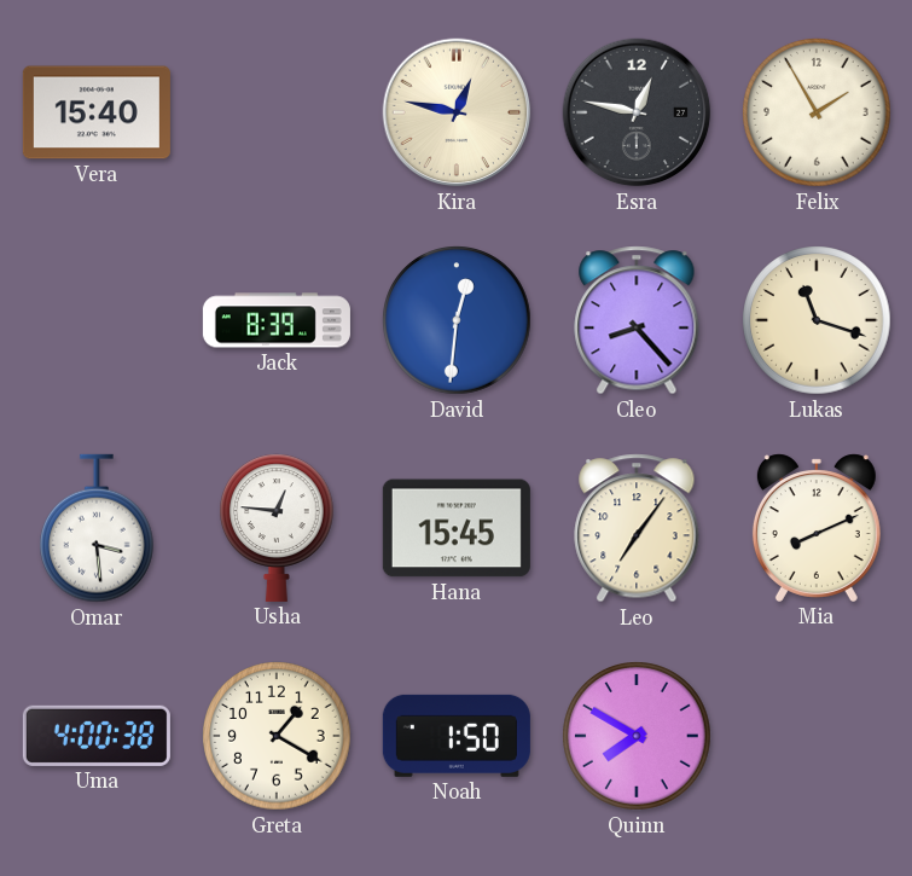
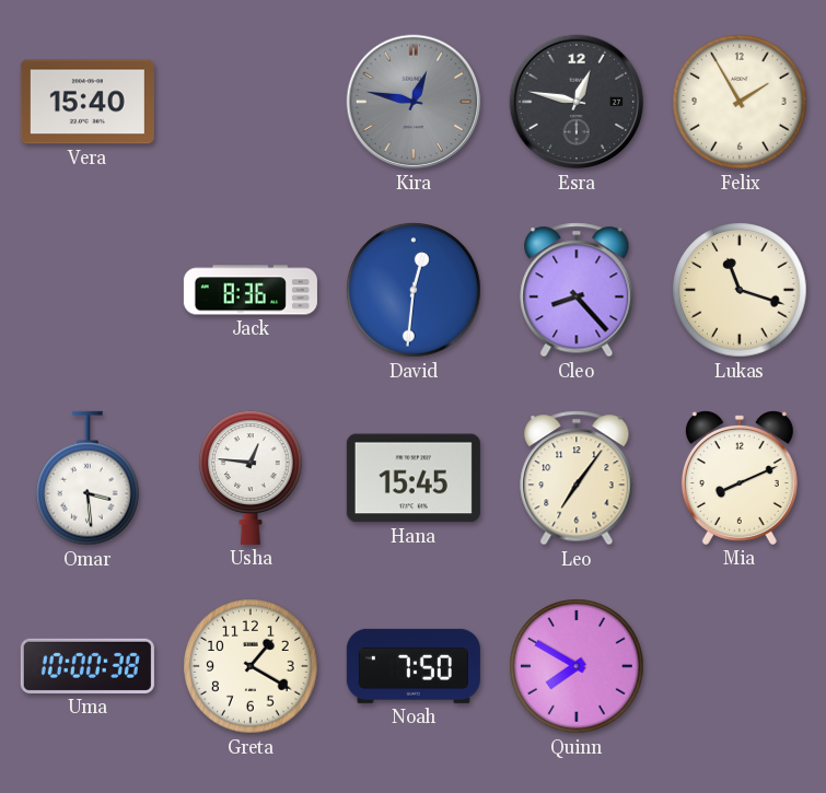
Kira dial: cream -> grey
Jack: 8:39 -> 8:36
Uma: 4:00 -> 10:00
Noah: 1:50 -> 7:50
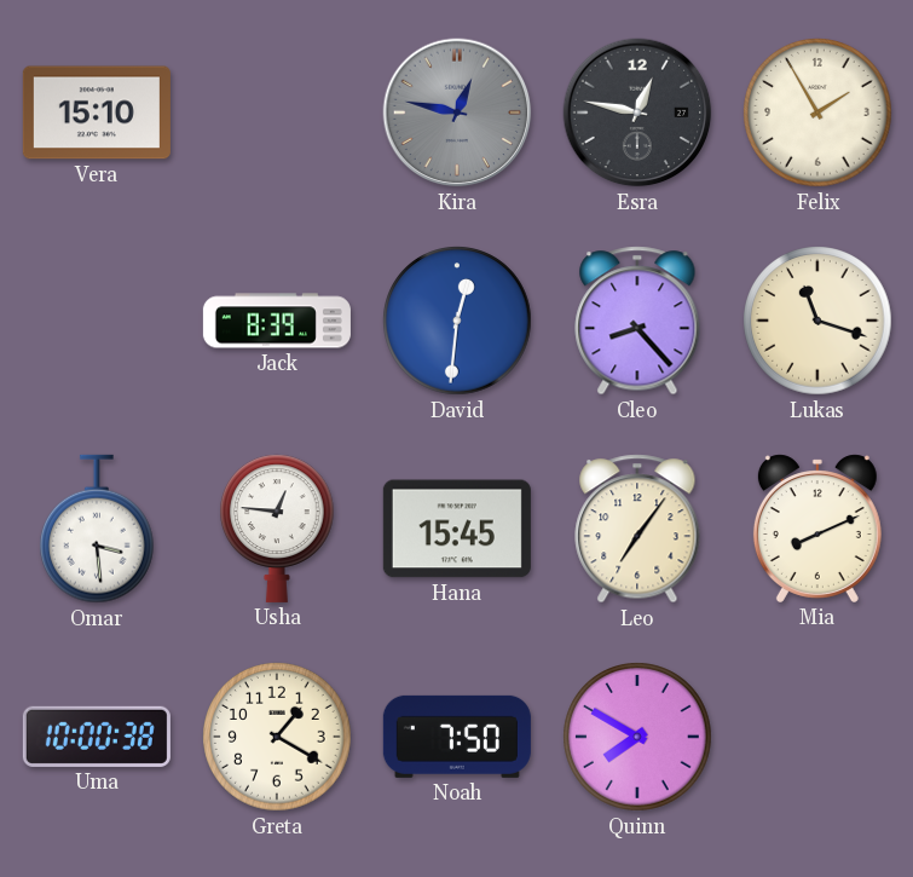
Vera: 15:40 -> 15:10
Jack: 8:36 -> 8:39
